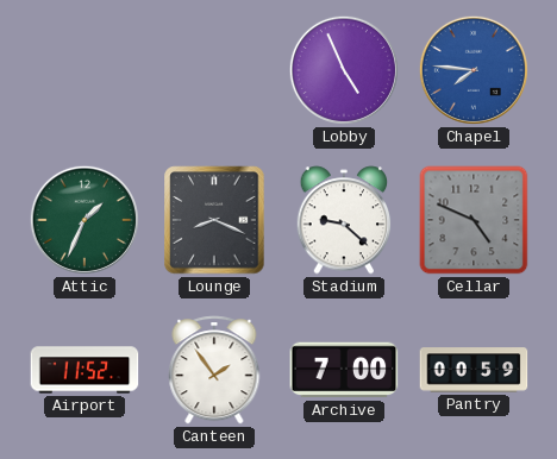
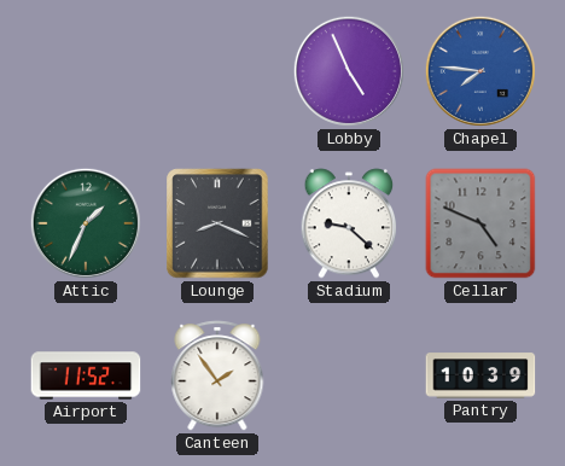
Archive: 7:00 -> none
Pantry: 00:59 -> 10:39
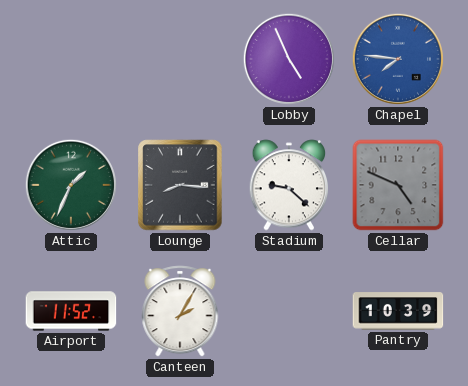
Lounge: 8:19 -> 8:16
Canteen: 1:54 -> 2:05
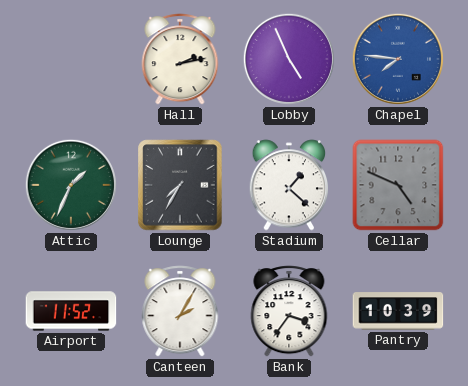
Hall: none -> 2:13
Lounge: 8:16 -> 7:35
Stadium: 9:22 -> 1:22
Bank: none -> 3:36
